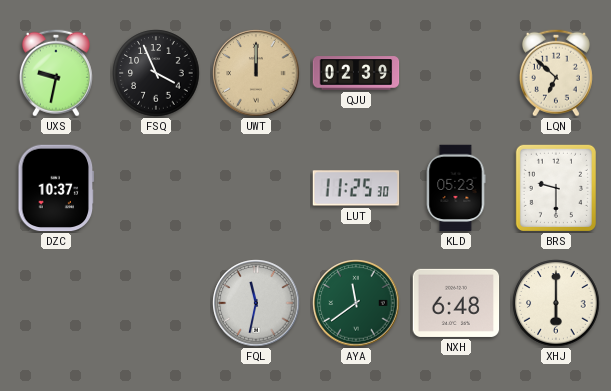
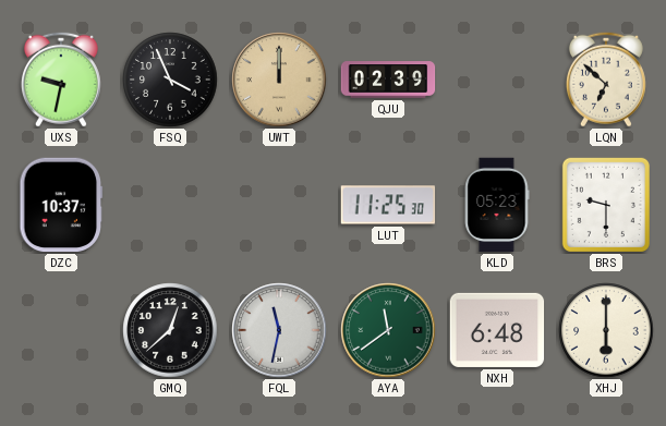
GMQ: none -> 12:38
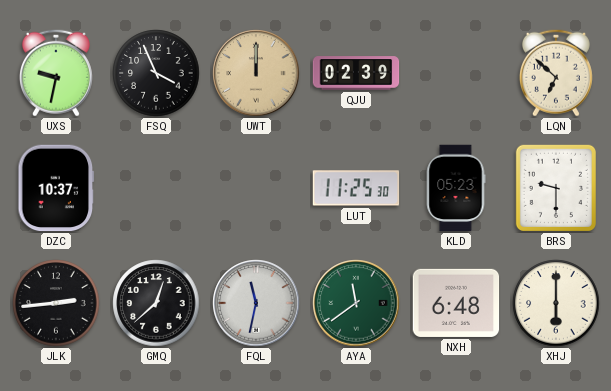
JLK: none -> 2:44
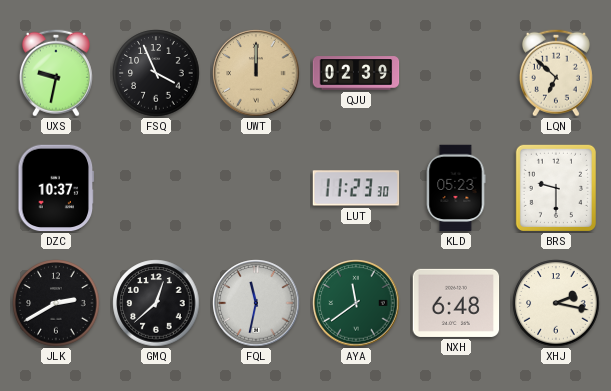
LUT: 11:25 -> 11:23
JLK: 2:44 -> 2:40
XHJ: 6:00 -> 2:17
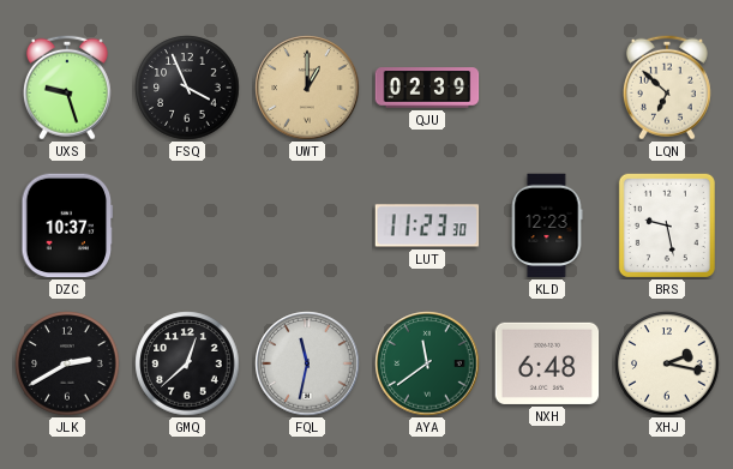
UXS: 9:32 -> 9:27
UWT: 12:00 -> 1:00
KLD: 05:23 -> 12:23
BRS: 9:30 -> 9:28
